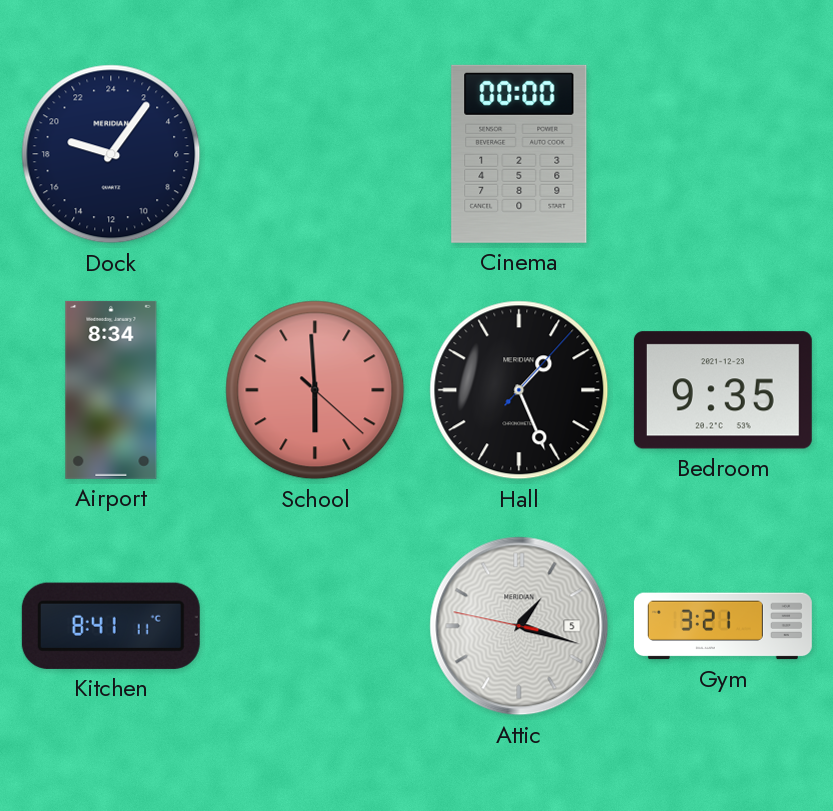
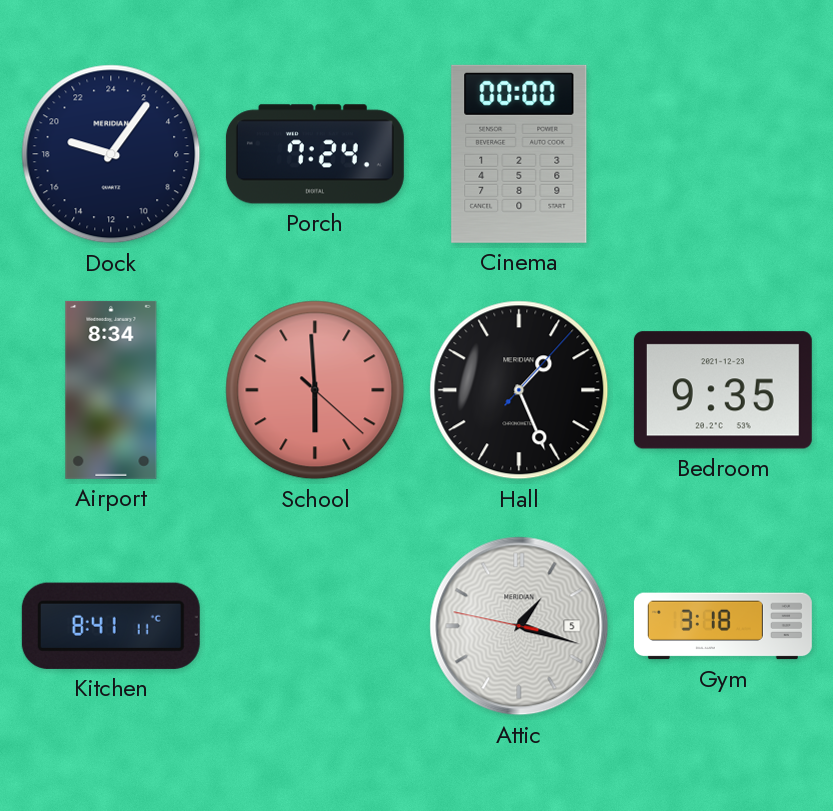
Porch: none -> 7:24
Gym: 3:21 -> 3:18
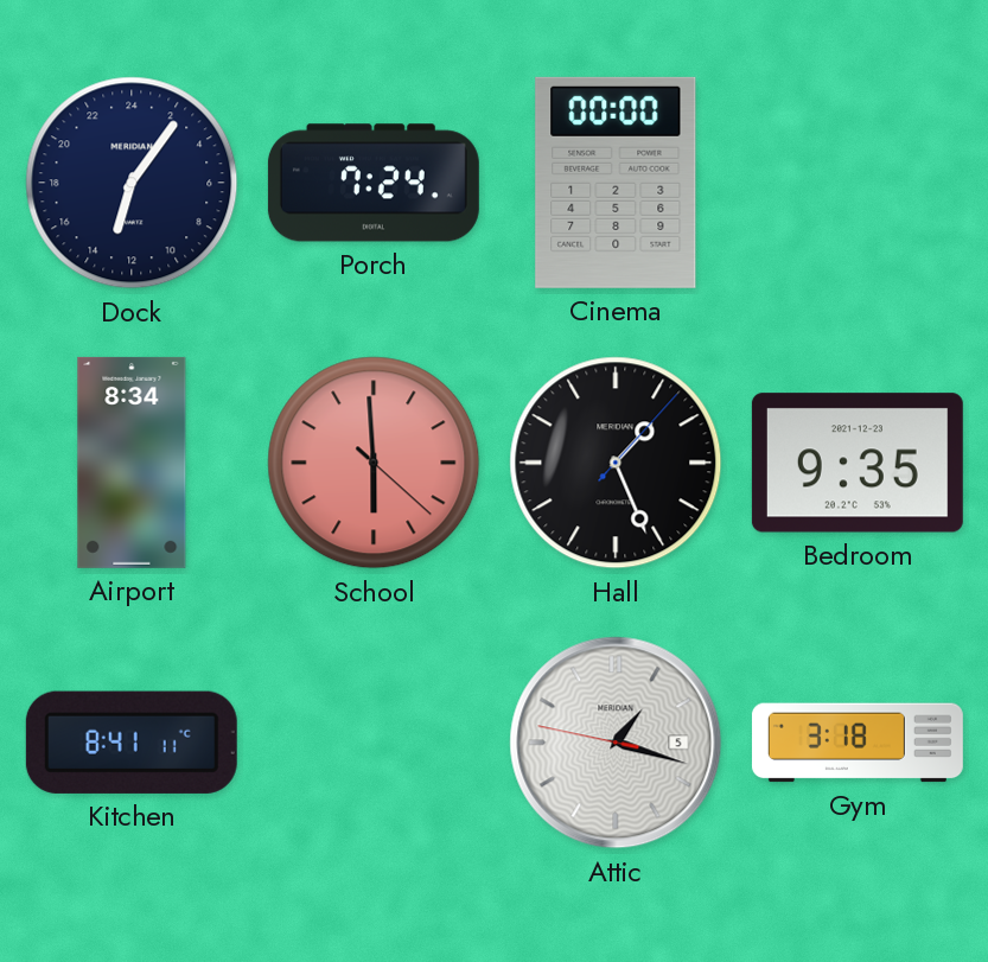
Dock: 19:06 -> 13:06
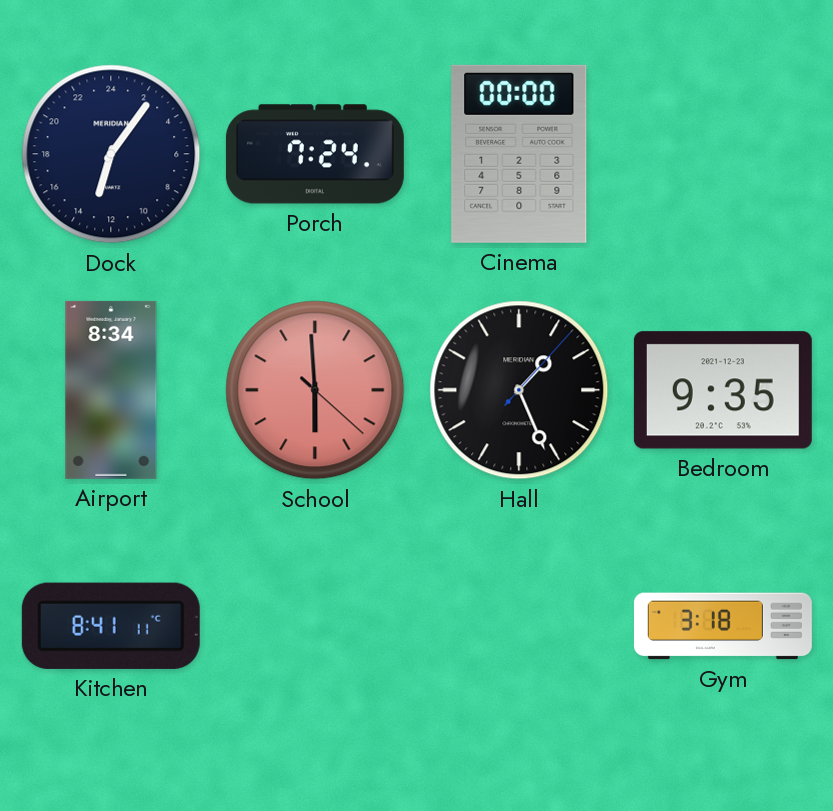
Attic: 1:17 -> none
